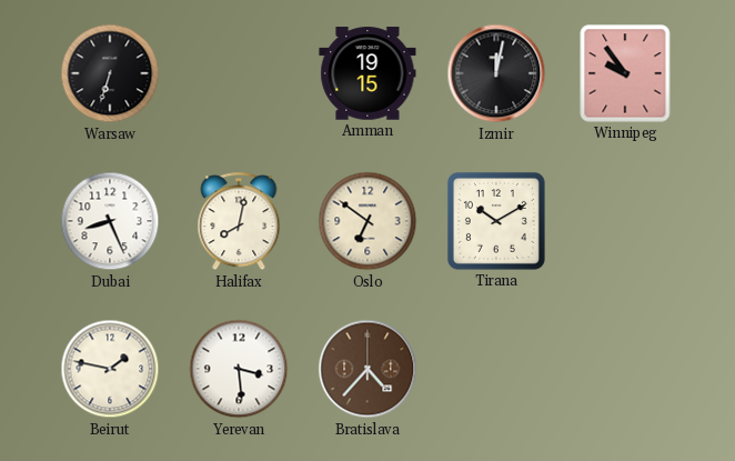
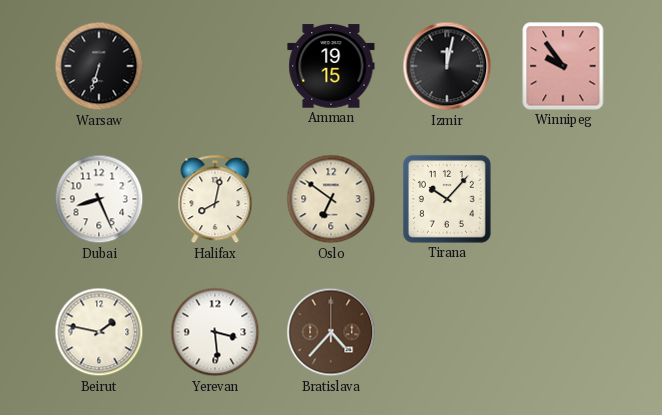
Tirana: 10:10 -> 10:07
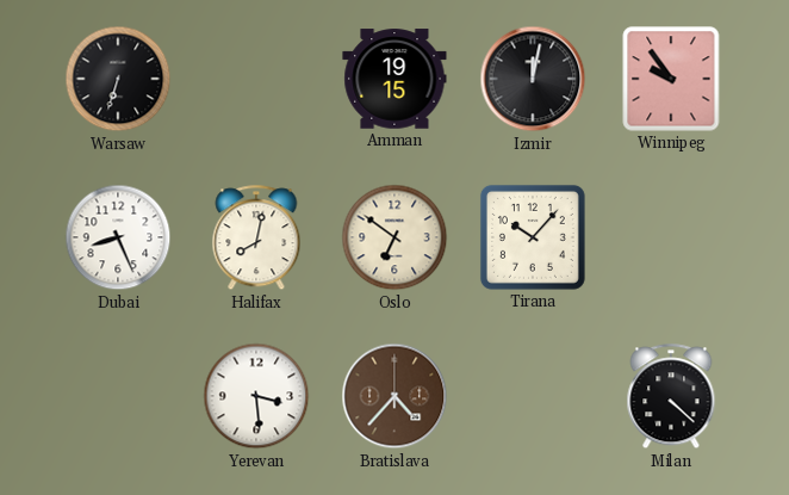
Beirut: 1:47 -> none
Milan: none -> 4:22
